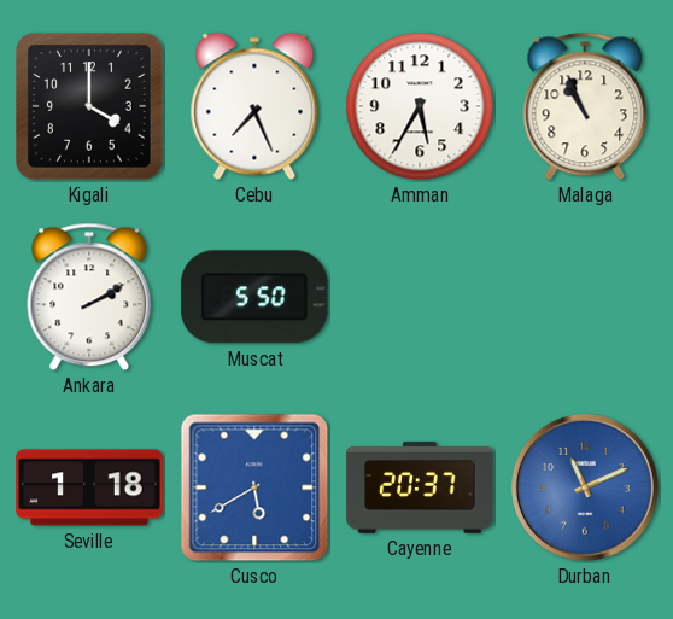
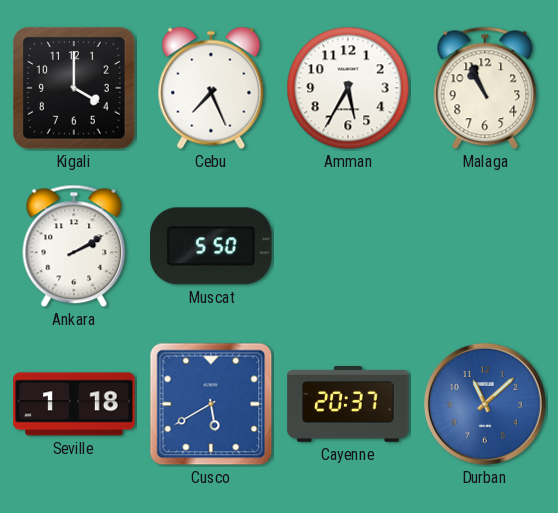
Durban: 11:11 -> 11:08
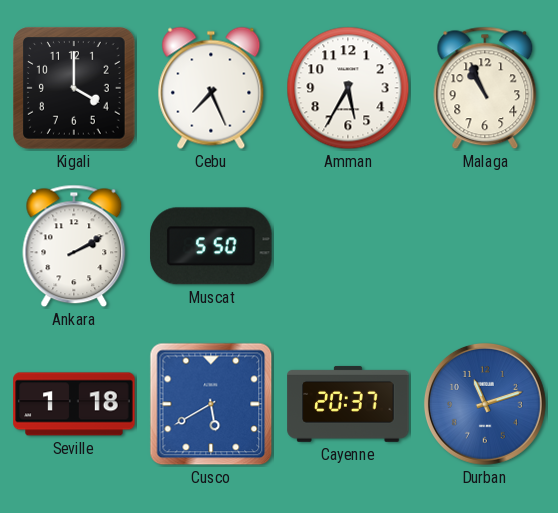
Durban: 11:08 -> 11:12
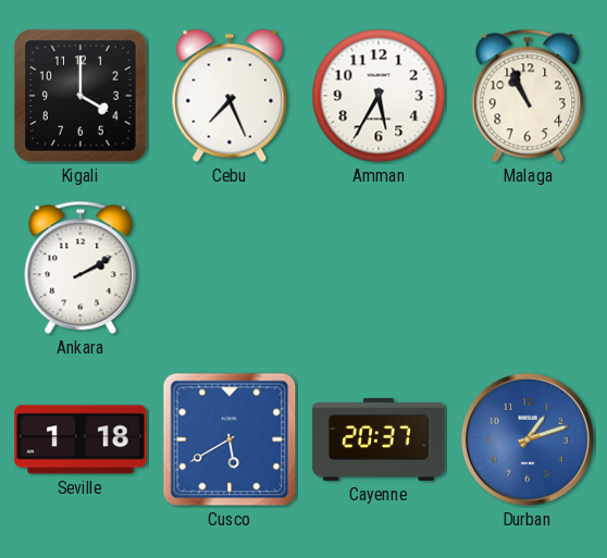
Muscat: 5:50 -> none
Durban: 11:12 -> 1:12
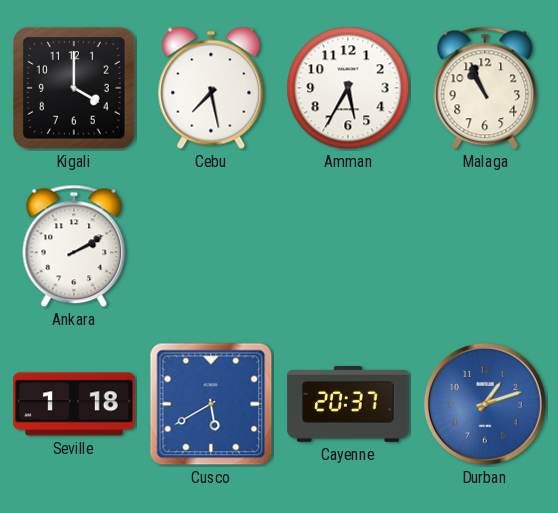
Cebu: 7:26 -> 7:28
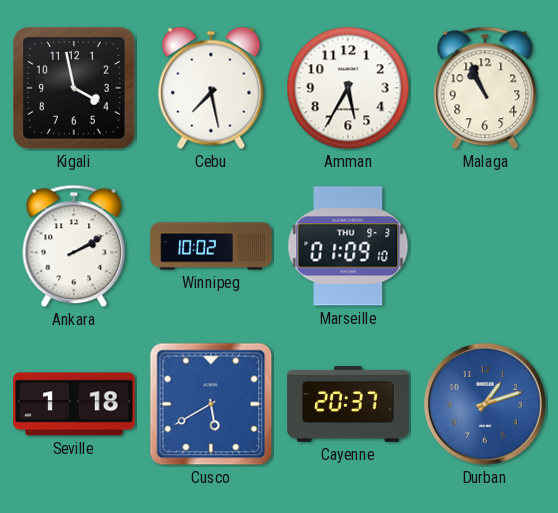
Kigali: 4:00 -> 3:58
Winnipeg: none -> 10:02
Marseille: none -> 01:09
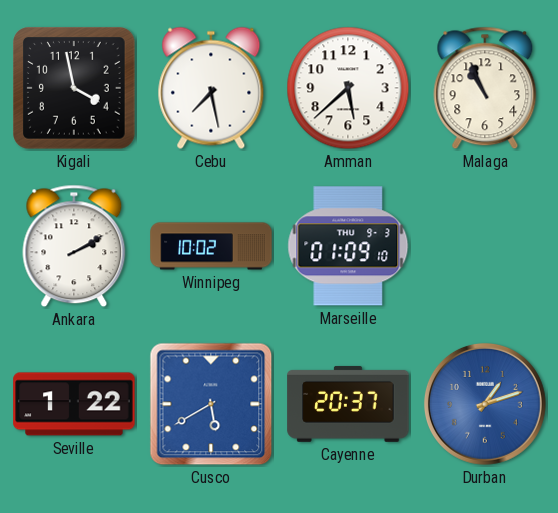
Amman: 5:35 -> 5:38
Seville: 1:18 -> 1:22
